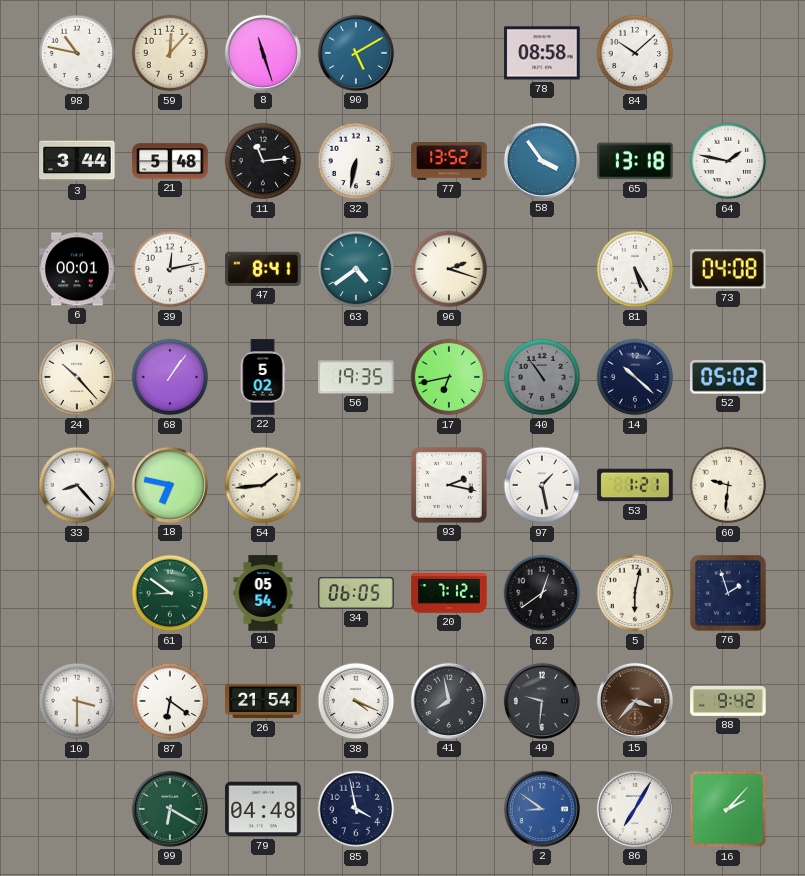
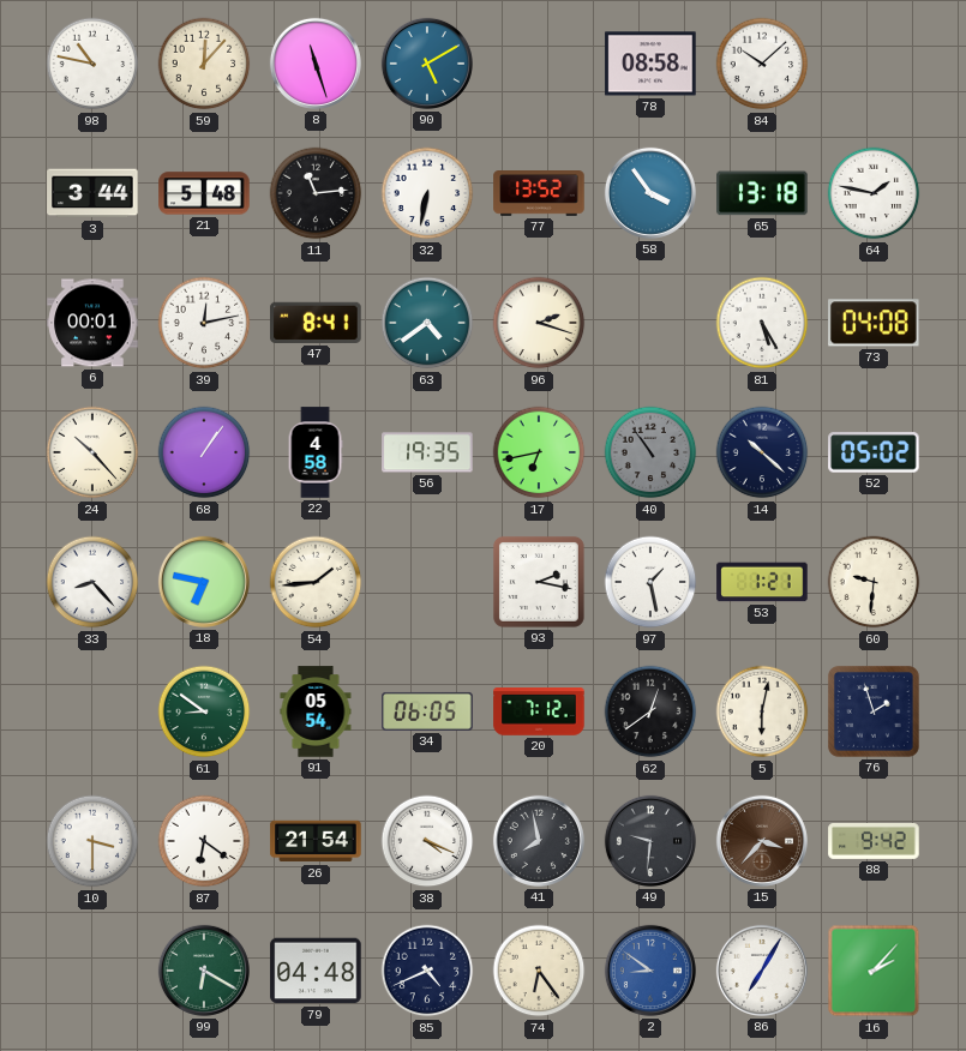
22: 5:02 -> 4:58
85: 3:58 -> 4:41
74: none -> 6:24
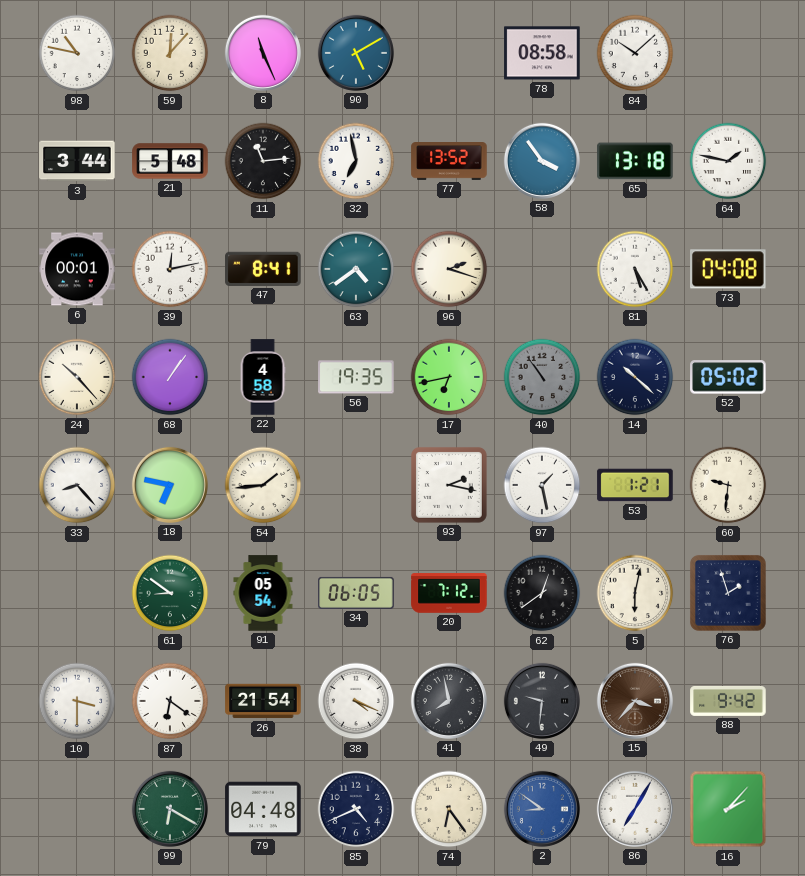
8: 11:27 -> 11:26
32: 6:32 -> 6:58
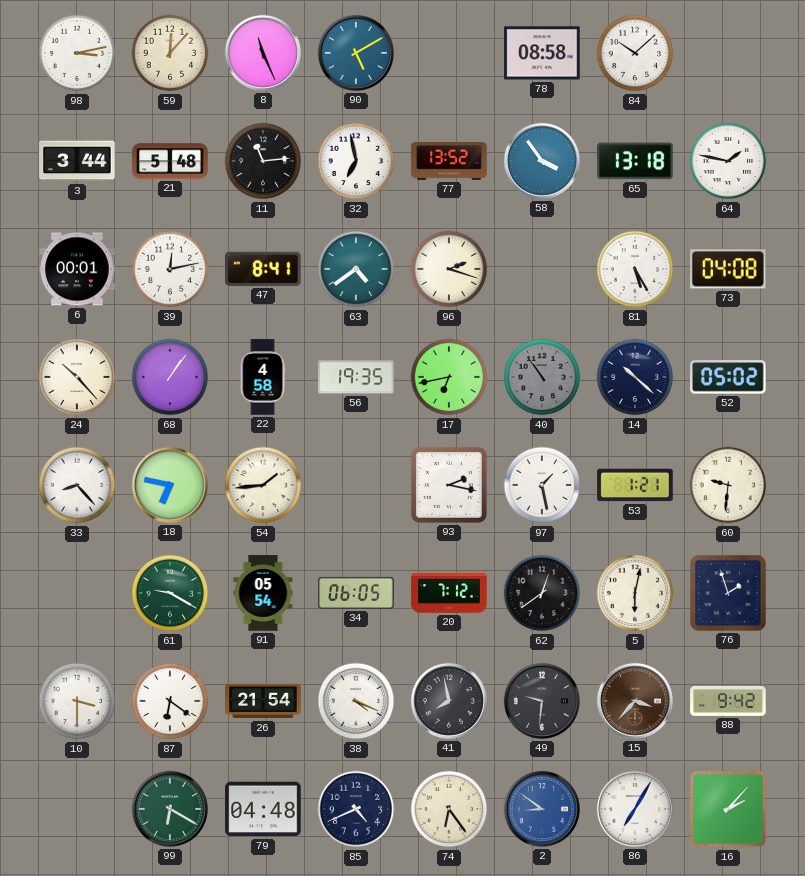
98: 10:47 -> 3:13
61: 8:51 -> 9:20
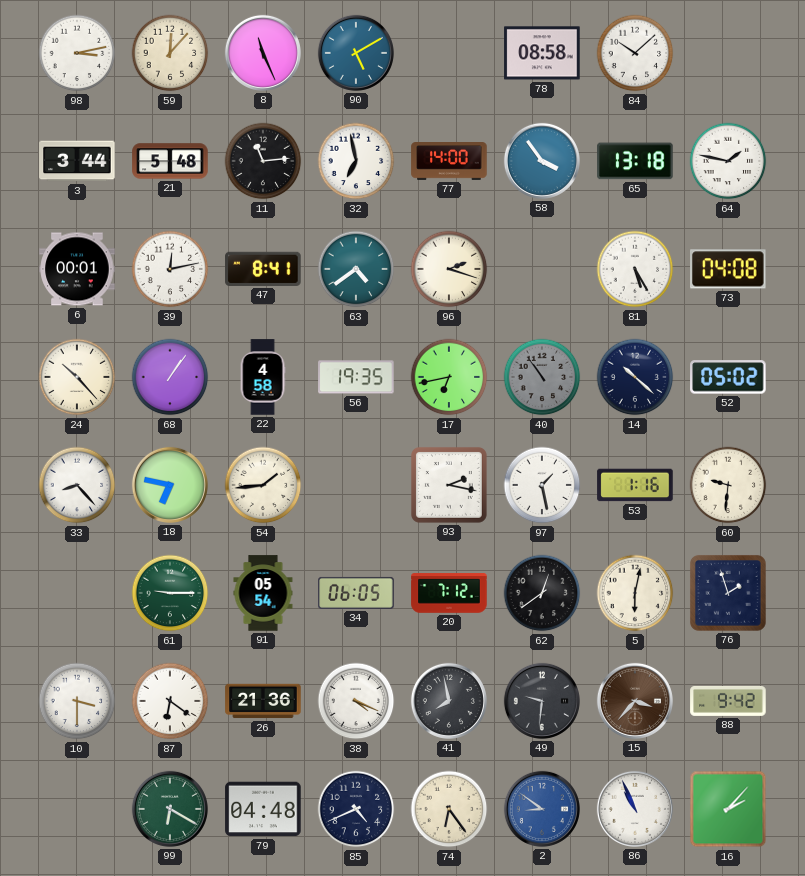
77: 13:52 -> 14:00
53: 1:21 -> 1:16
61: 9:20 -> 9:15
26: 21:54 -> 21:36
86: 7:05 -> 10:56
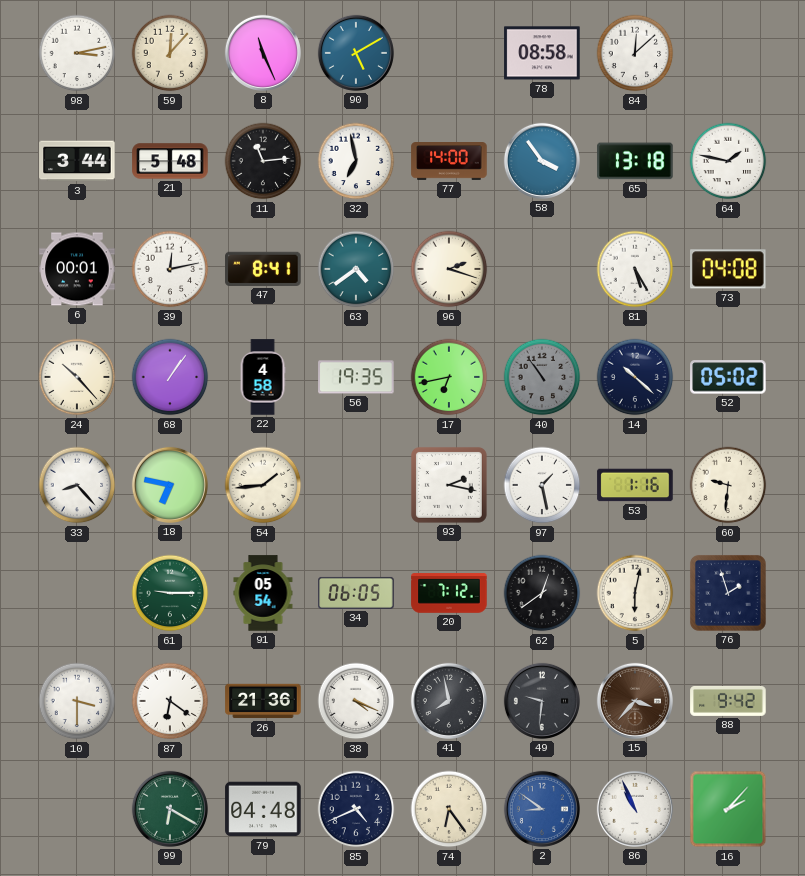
84: 10:08 -> 12:08
